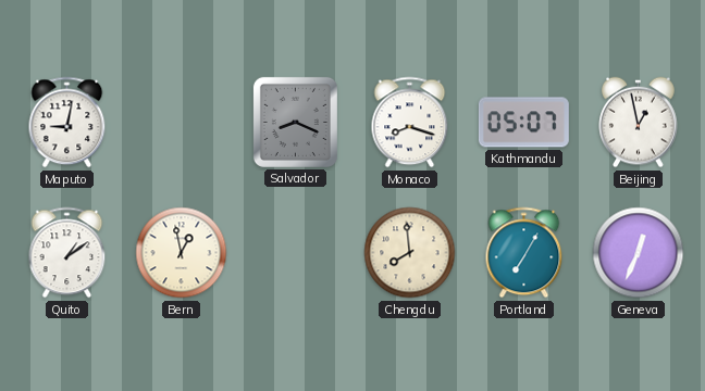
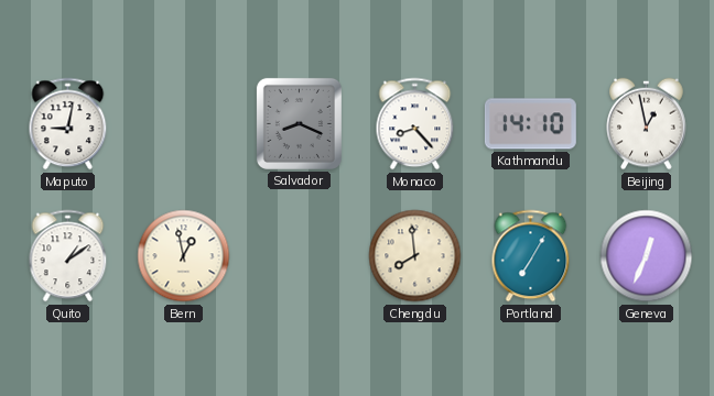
Monaco: 8:18 -> 8:23
Kathmandu: 05:07 -> 14:10
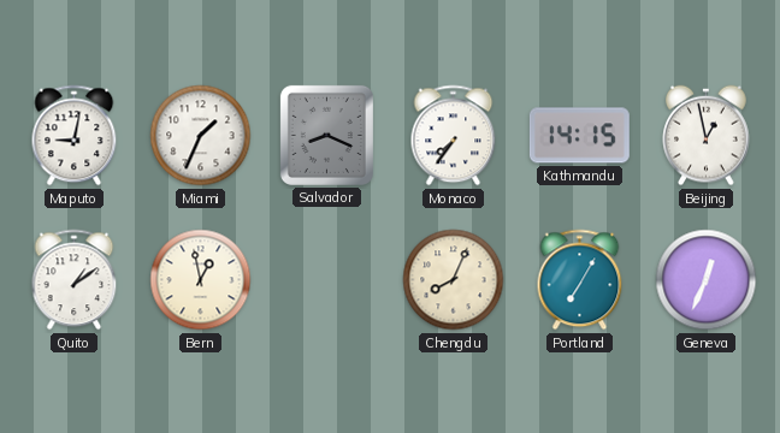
Miami: none -> 1:34
Monaco: 8:23 -> 7:36
Kathmandu: 14:10 -> 14:15
Chengdu: 7:59 -> 8:04
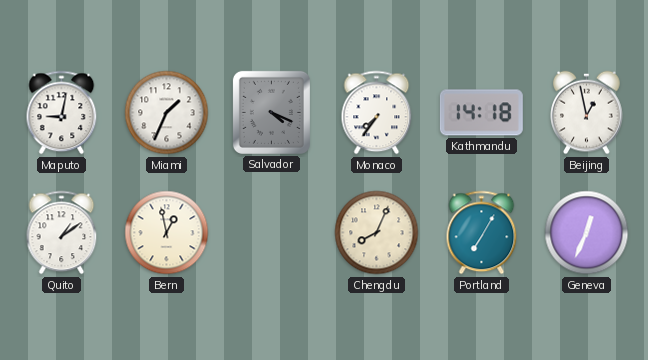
Salvador: 8:19 -> 4:19
Kathmandu: 14:15 -> 14:18
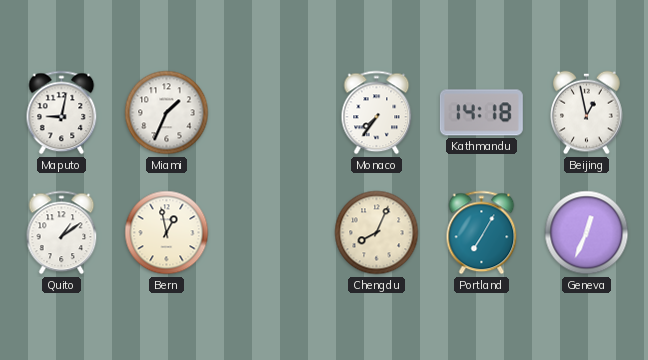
Salvador: 4:19 -> none
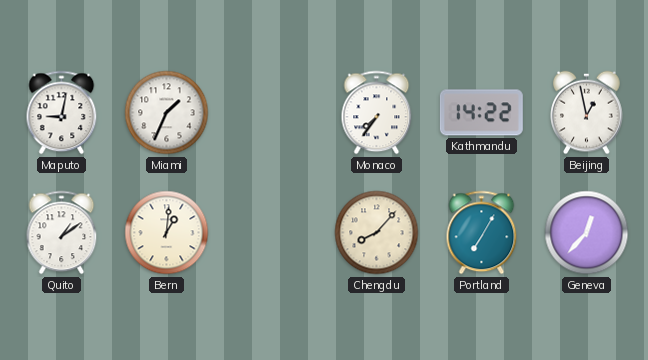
Kathmandu: 14:18 -> 14:22
Bern: 12:58 -> 1:01
Chengdu: 8:04 -> 8:07
Geneva: 12:34 -> 12:37
